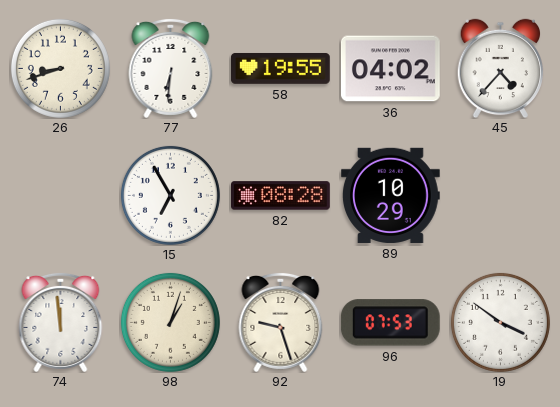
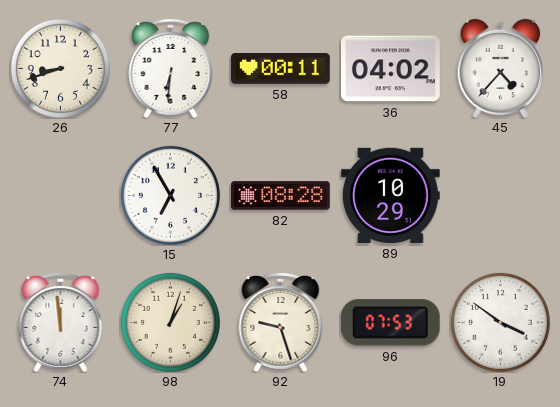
58: 19:55 -> 00:11
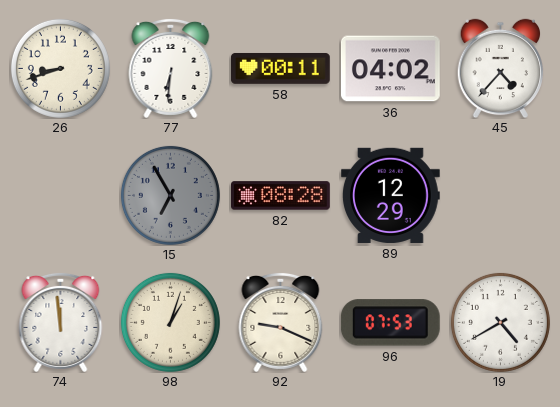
15 dial: white -> grey
89: 10:29 -> 12:29
92: 9:27 -> 9:19
19: 3:51 -> 4:40
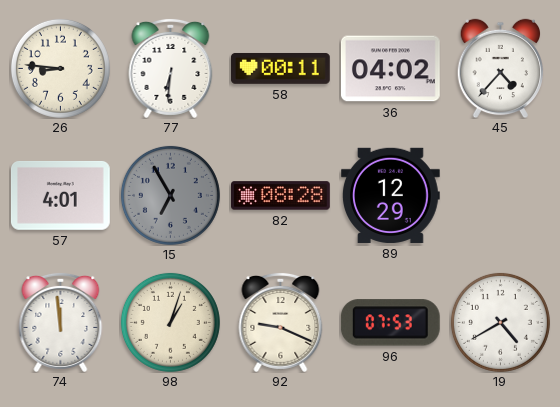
26: 8:42 -> 8:46
57: none -> 4:01
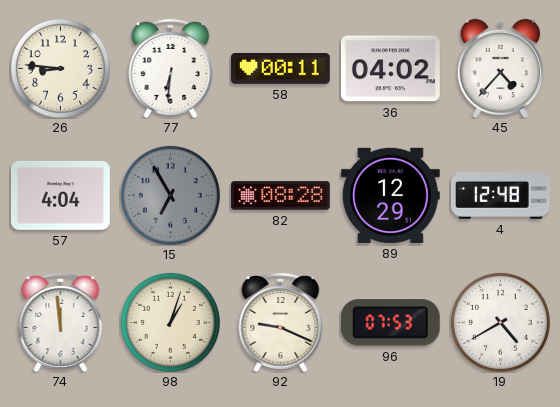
57: 4:01 -> 4:04
4: none -> 12:48
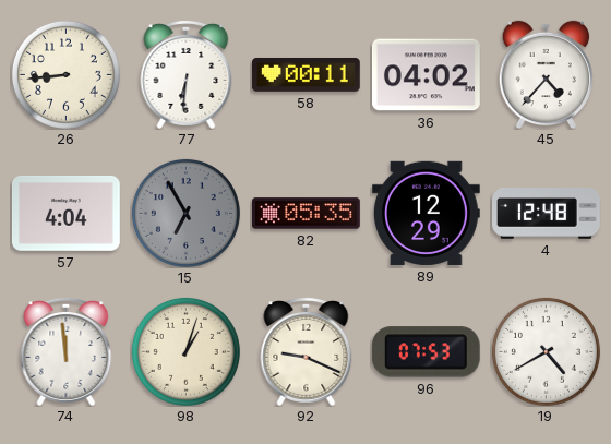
26: 8:46 -> 8:44
82: 08:28 -> 05:35
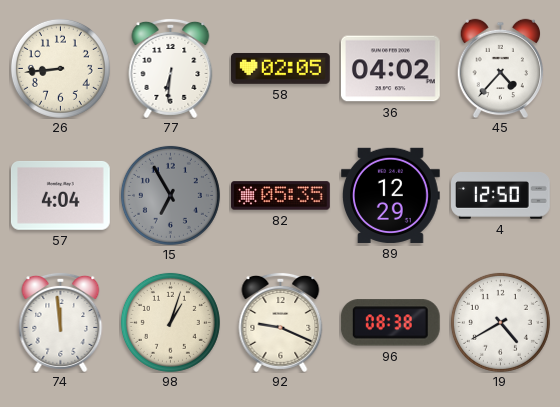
58: 00:11 -> 02:05
4: 12:48 -> 12:50
96: 07:53 -> 08:38
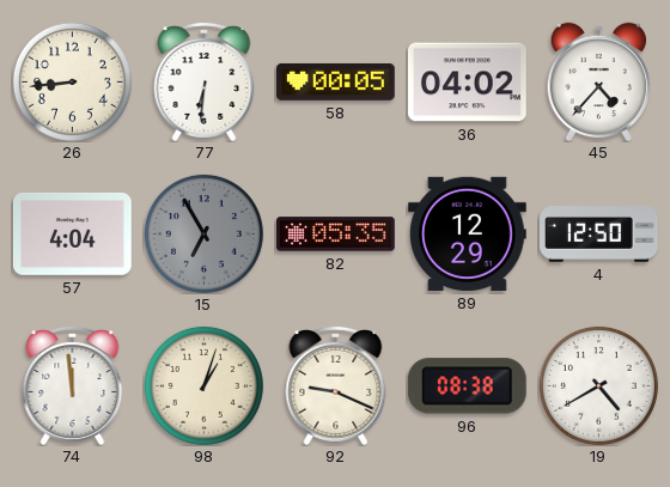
58: 02:05 -> 00:05
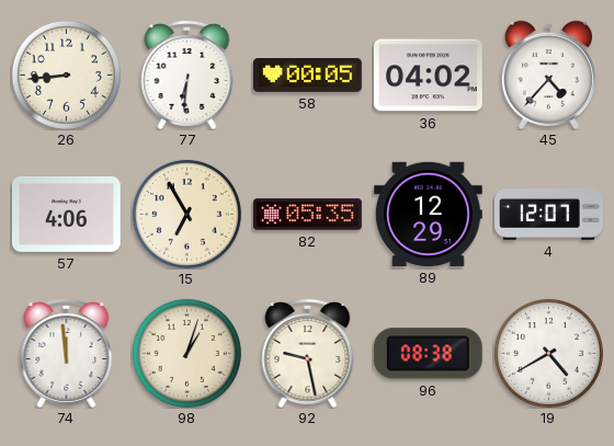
57: 4:04 -> 4:06
15 dial: grey -> cream
4: 12:50 -> 12:07
92: 9:19 -> 9:28
